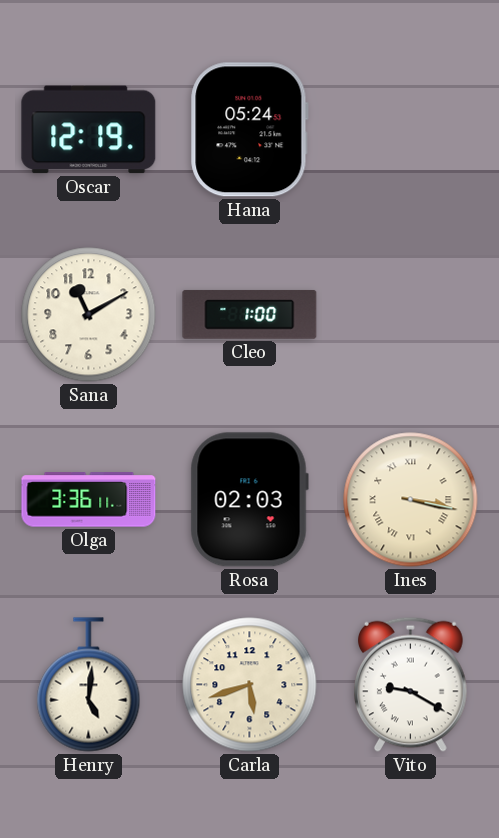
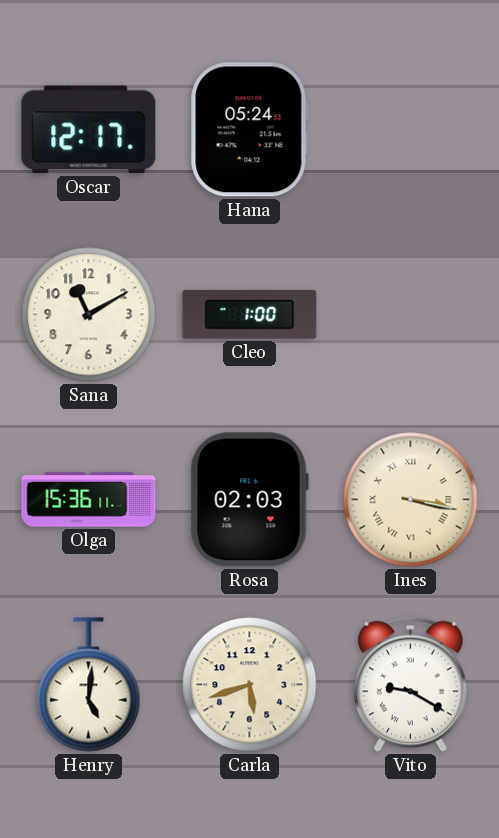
Oscar: 12:19 -> 12:17
Olga: 3:36 -> 15:36
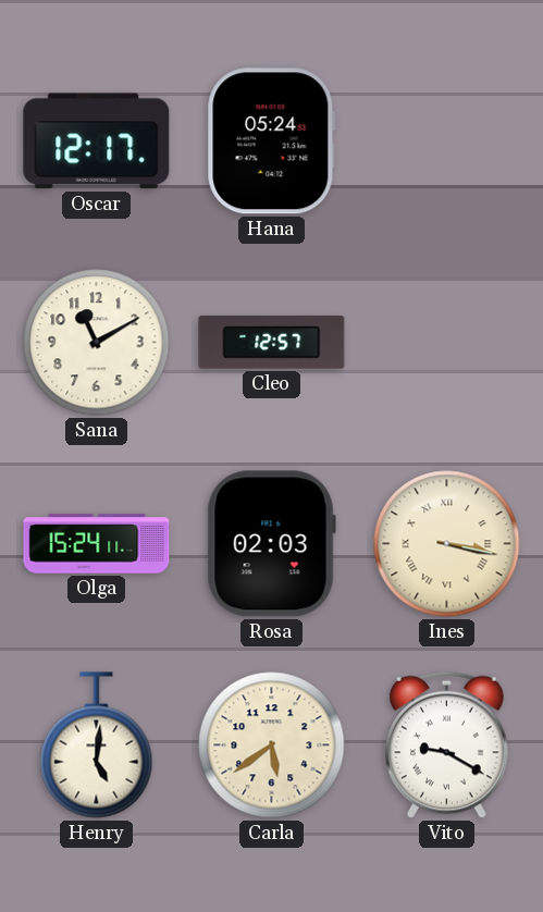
Cleo: 1:00 -> 12:57
Olga: 15:36 -> 15:24
Carla: 5:42 -> 5:39
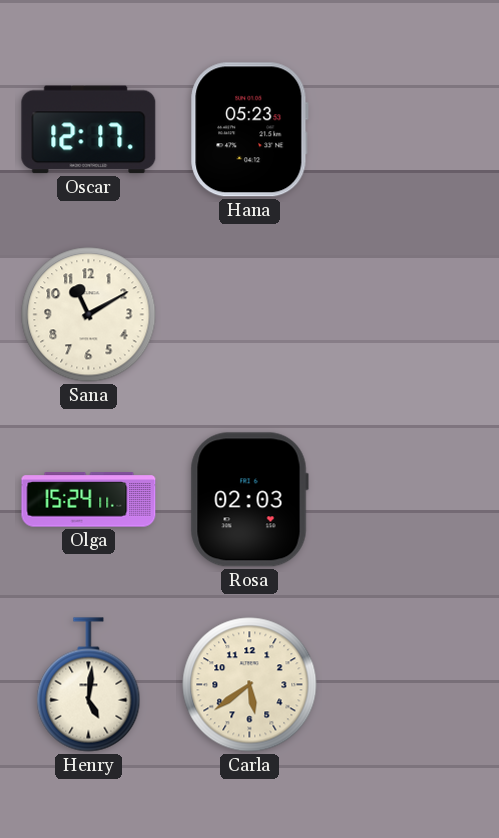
Hana: 05:24 -> 05:23
Cleo: 12:57 -> none
Ines: 3:17 -> none
Vito: 9:20 -> none
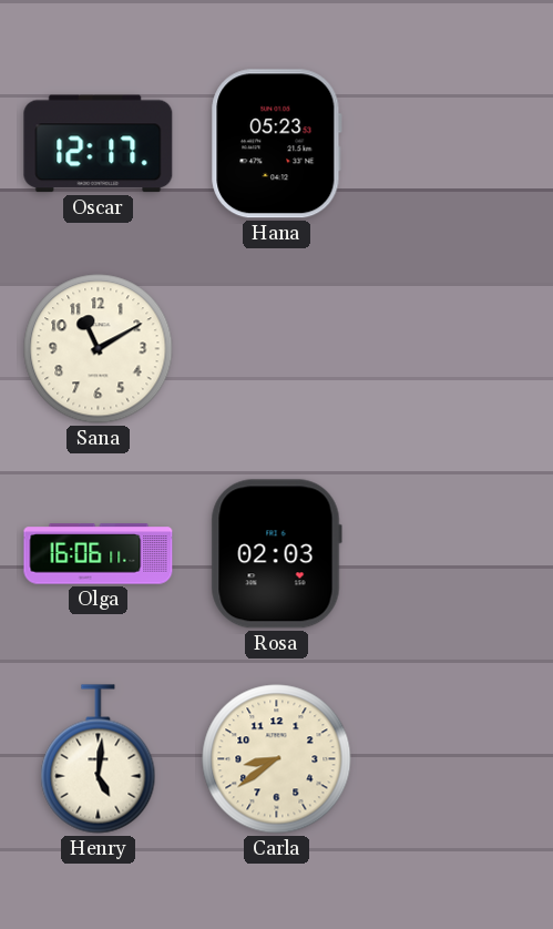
Olga: 15:24 -> 16:06
Carla: 5:39 -> 8:39
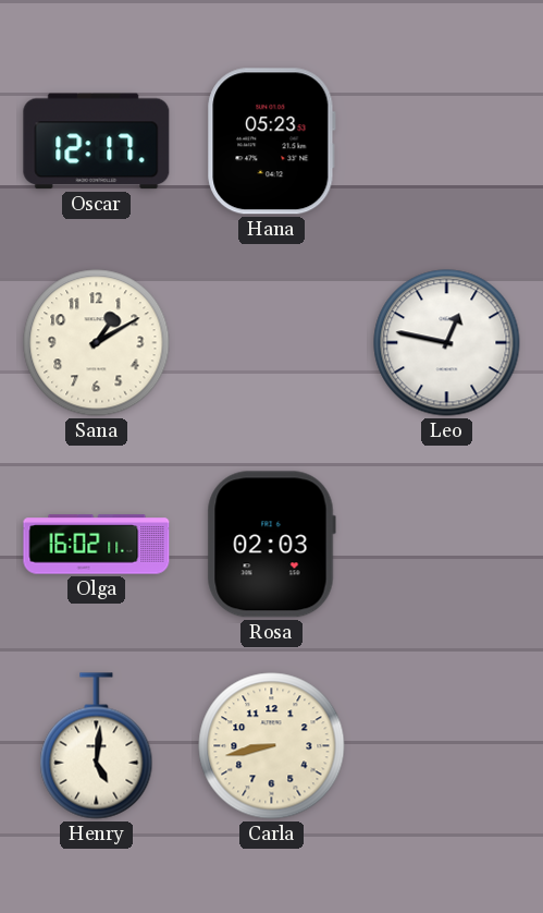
Sana: 11:10 -> 1:10
Leo: none -> 12:47
Olga: 16:06 -> 16:02
Carla: 8:39 -> 8:43
